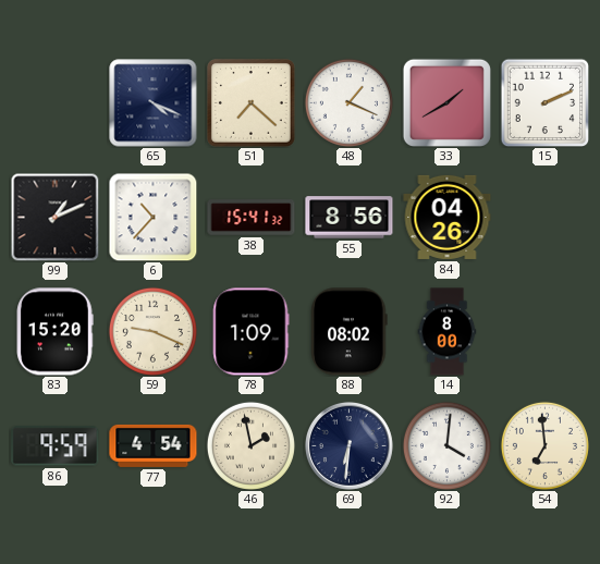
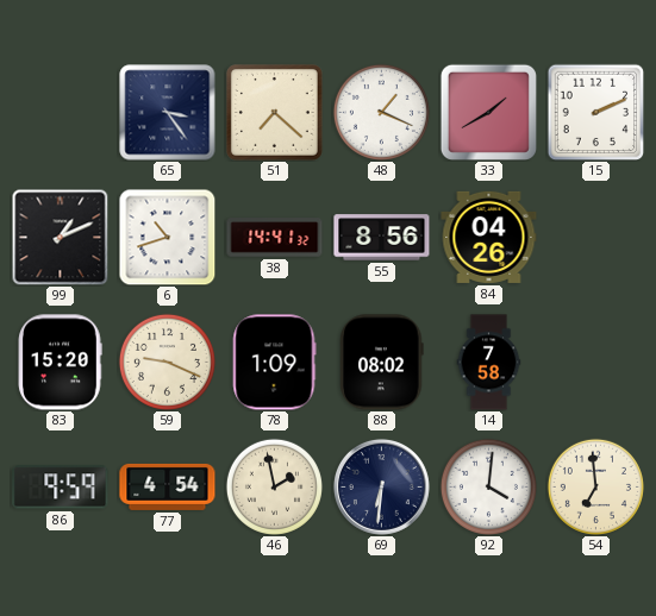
65: 4:19 -> 3:24
6: 10:37 -> 10:42
38: 15:41 -> 14:41
14: 8:00 -> 7:58
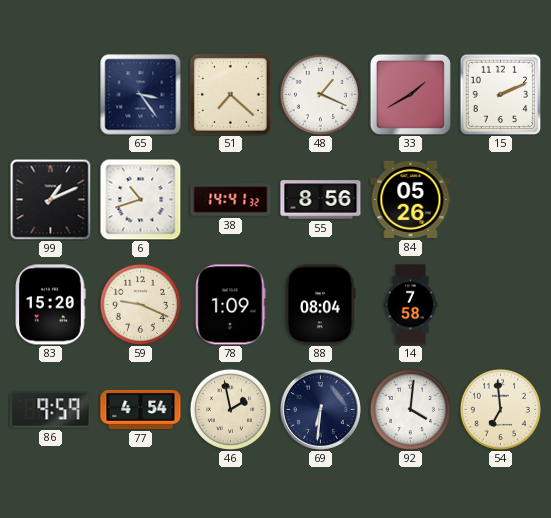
84: 04:26 -> 05:26
88: 08:02 -> 08:04
